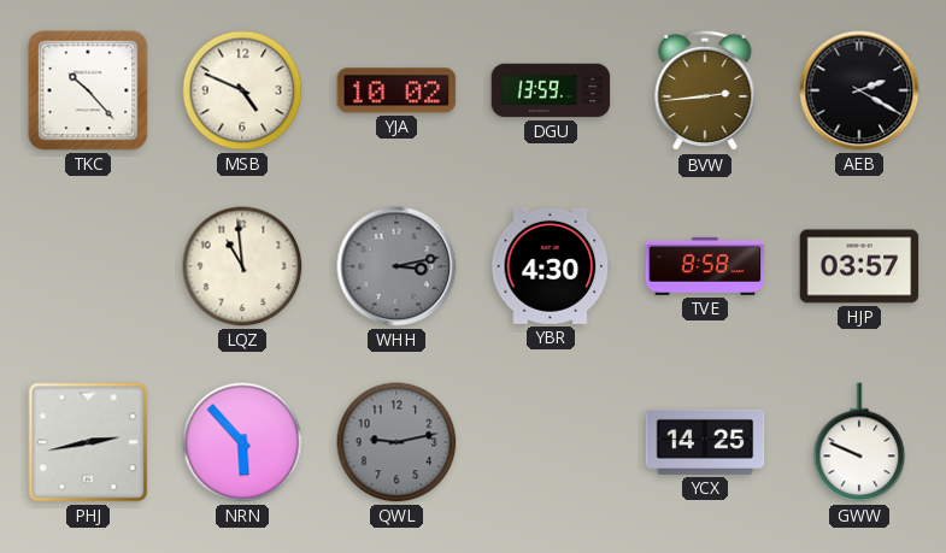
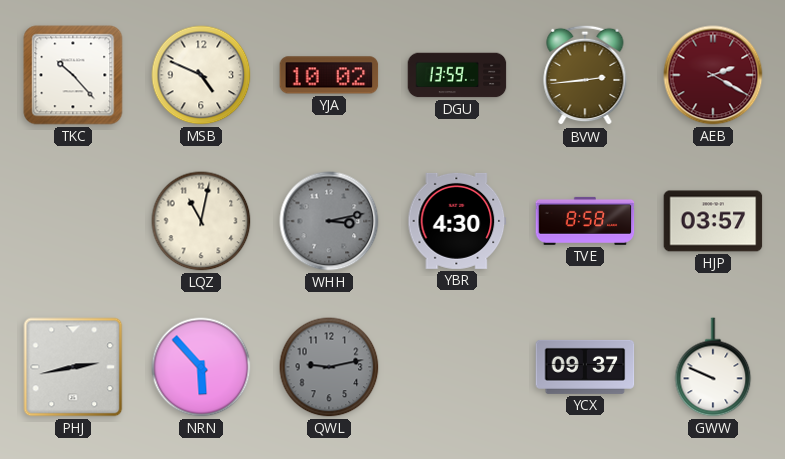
AEB dial: black -> burgundy
LQZ: 10:59 -> 11:02
YCX: 14:25 -> 09:37
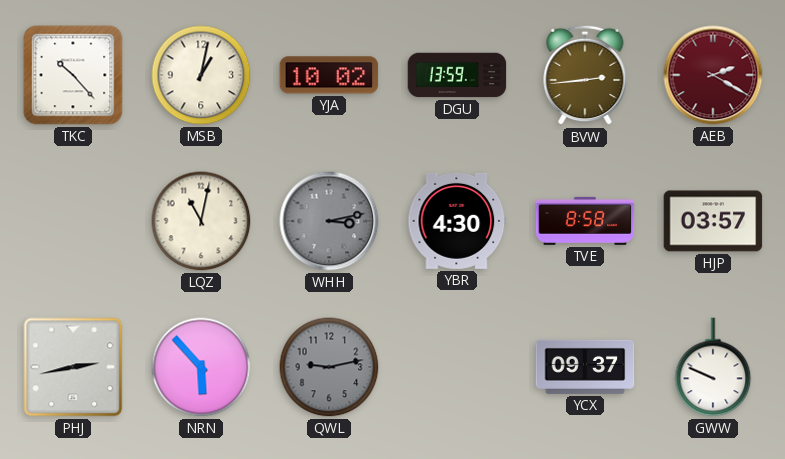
MSB: 4:49 -> 1:02
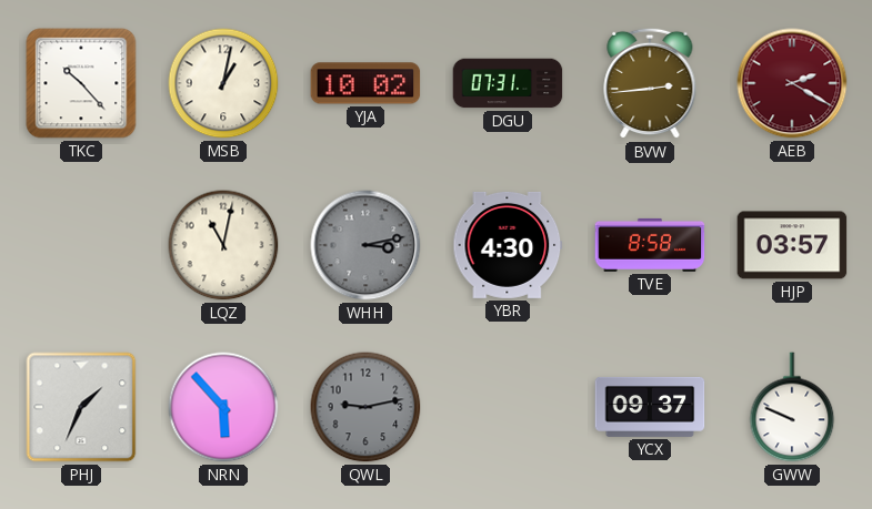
DGU: 13:59 -> 07:31
PHJ: 2:43 -> 1:34
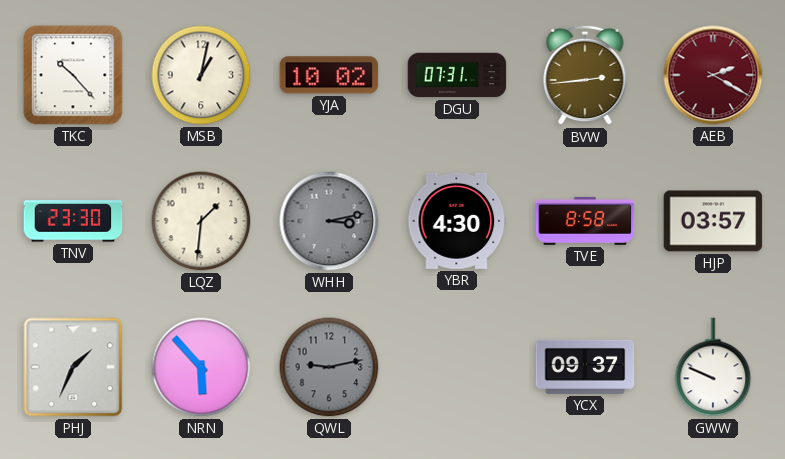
TNV: none -> 23:30
LQZ: 11:02 -> 1:31
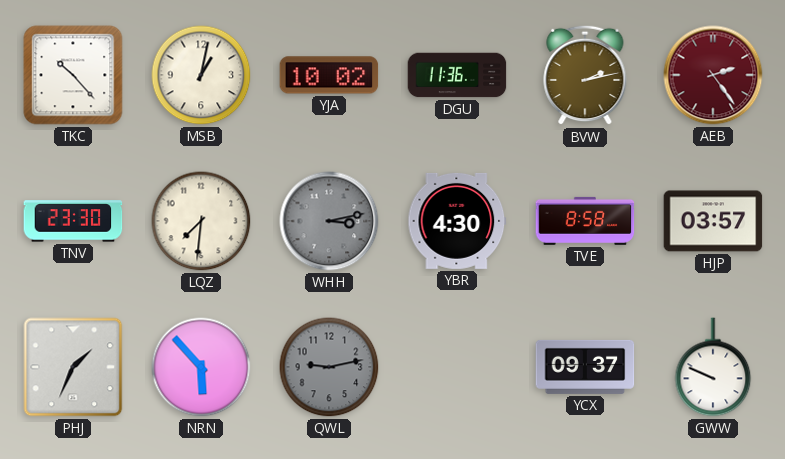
DGU: 07:31 -> 11:36
BVW: 2:44 -> 2:13
AEB: 2:20 -> 2:24
LQZ: 1:31 -> 7:31
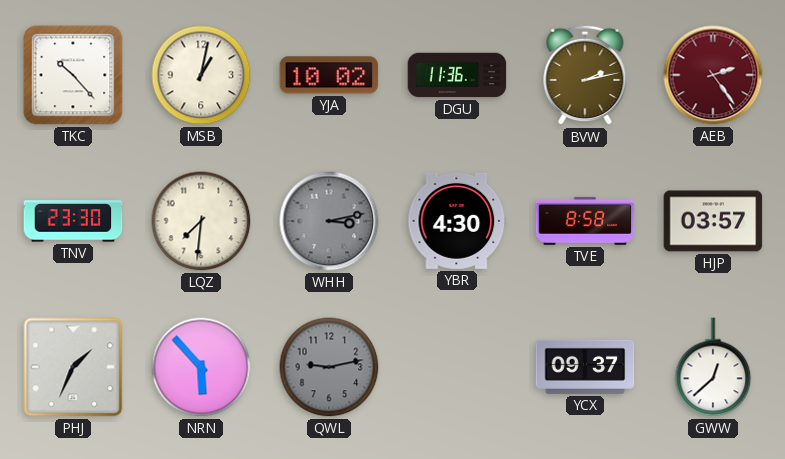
GWW: 9:49 -> 12:38
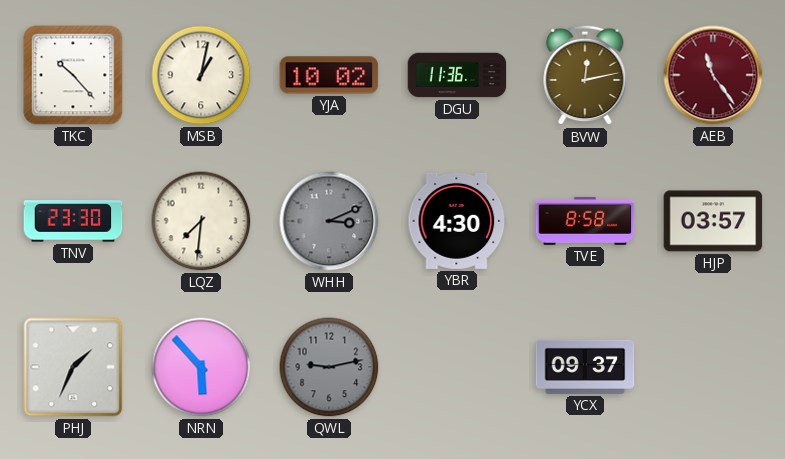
BVW: 2:13 -> 12:13
AEB: 2:24 -> 11:24
WHH: 3:13 -> 3:11
GWW: 12:38 -> none
